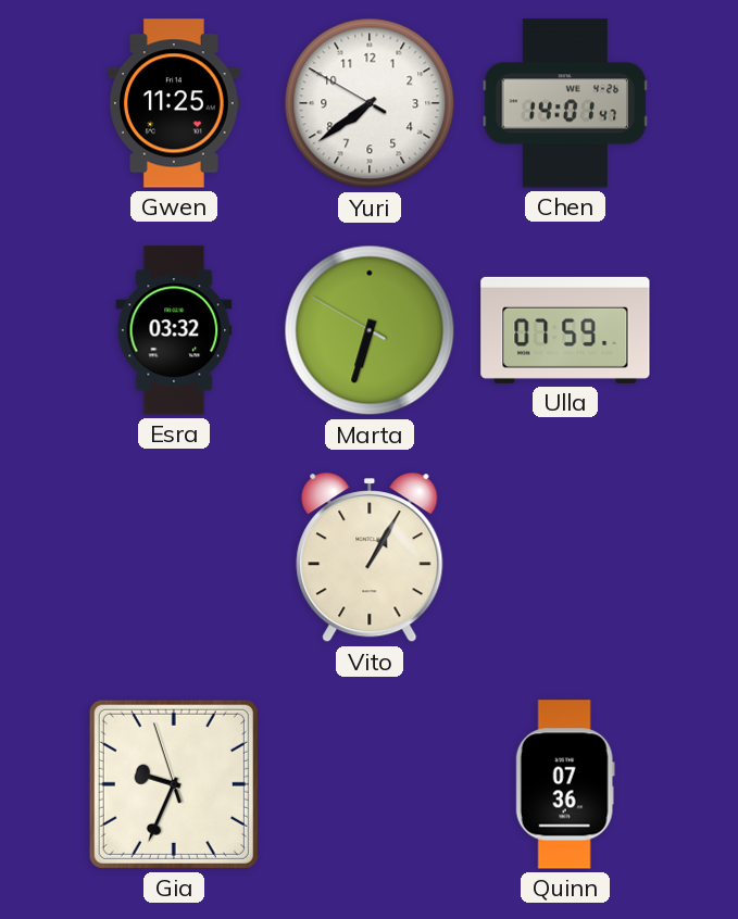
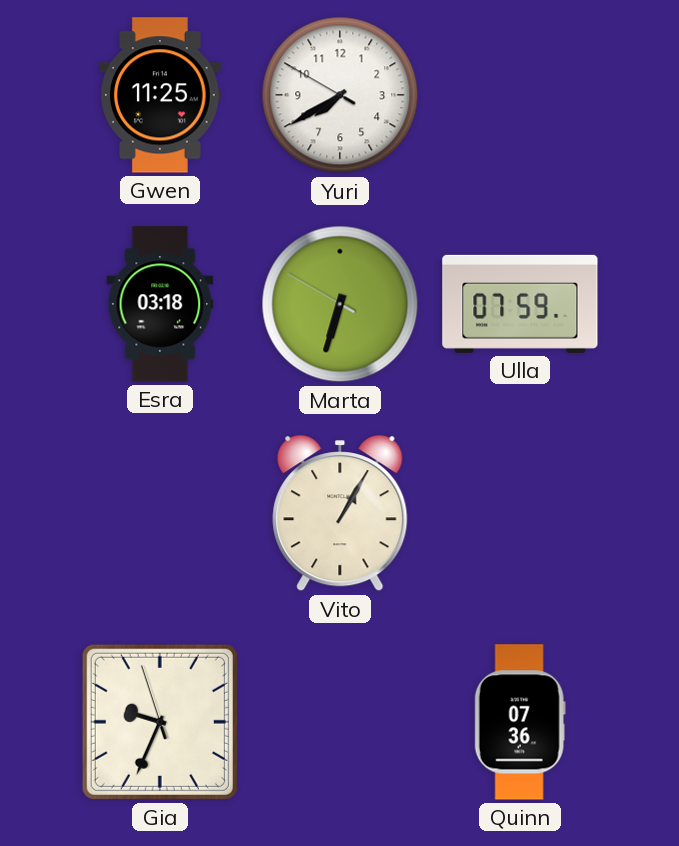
Yuri: 7:38 -> 7:39
Chen: 14:01 -> none
Esra: 03:32 -> 03:18
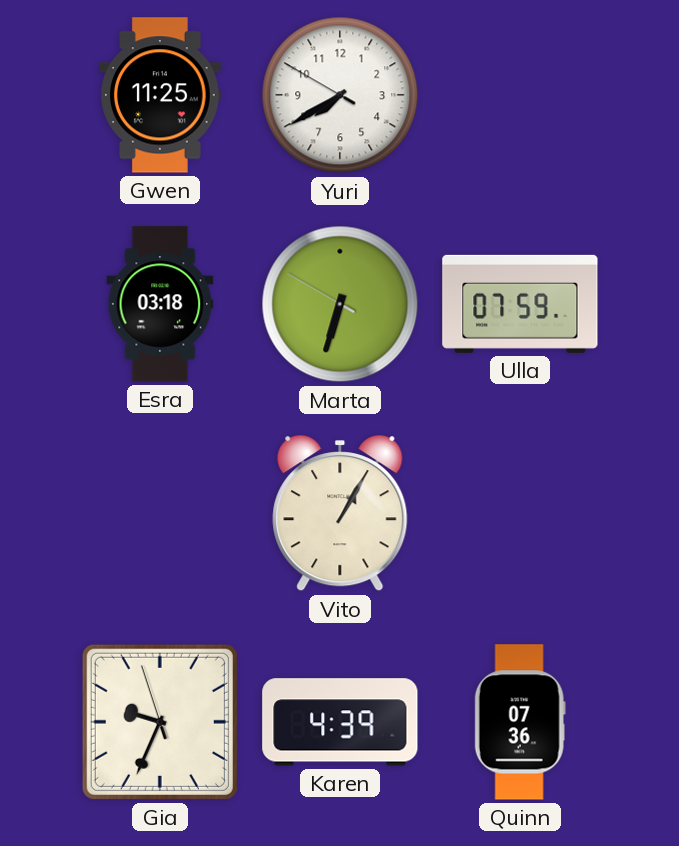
Karen: none -> 4:39
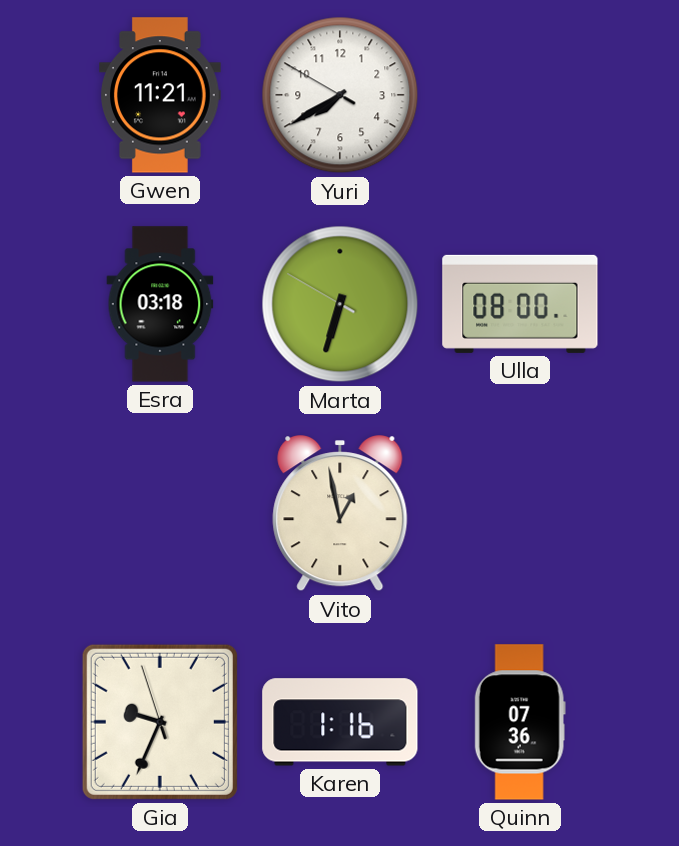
Gwen: 11:25 -> 11:21
Ulla: 07:59 -> 08:00
Vito: 1:05 -> 12:58
Karen: 4:39 -> 1:16
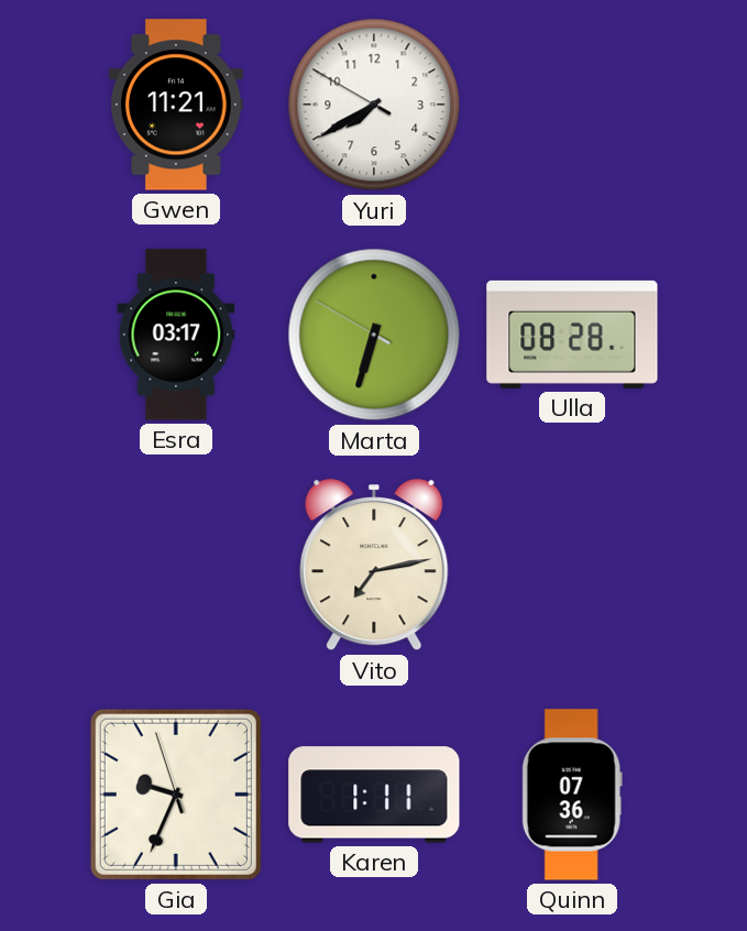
Esra: 03:18 -> 03:17
Ulla: 08:00 -> 08:28
Vito: 12:58 -> 7:13
Karen: 1:16 -> 1:11
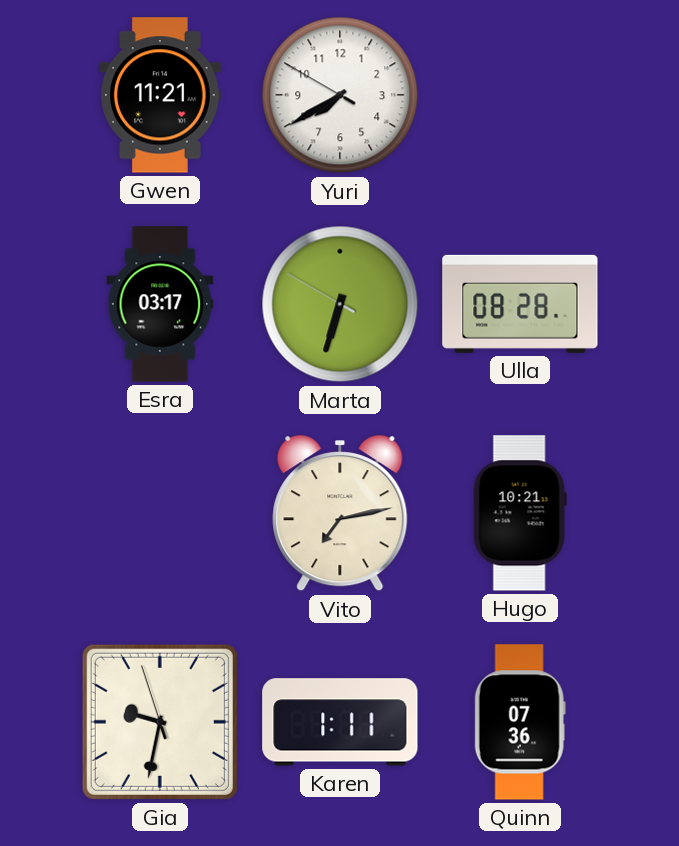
Hugo: none -> 10:21
Gia: 9:33 -> 9:31
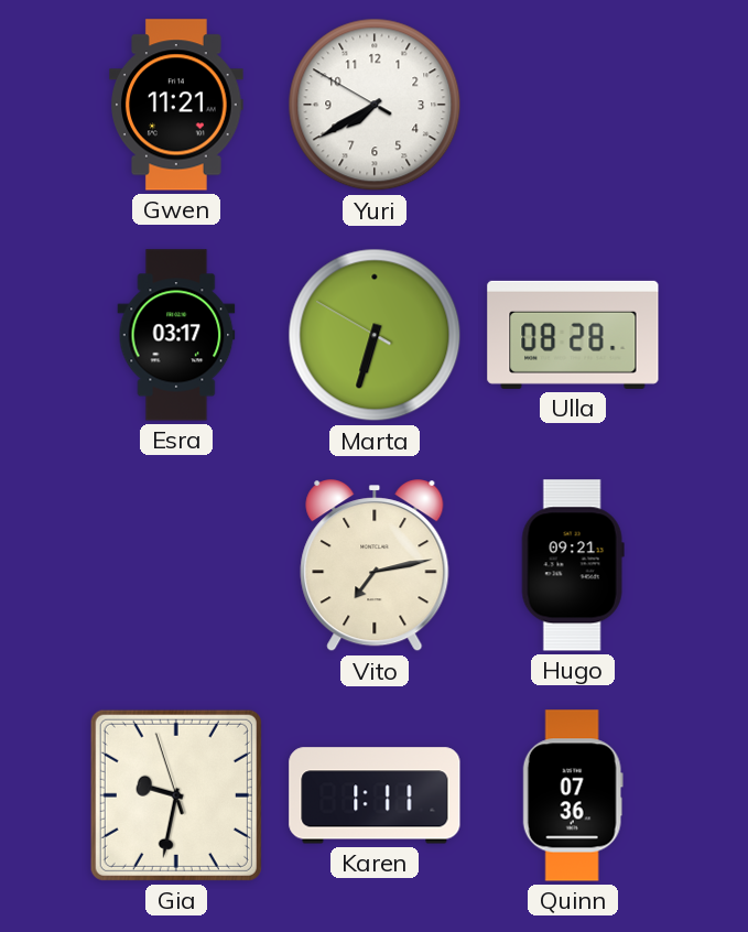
Hugo: 10:21 -> 09:21
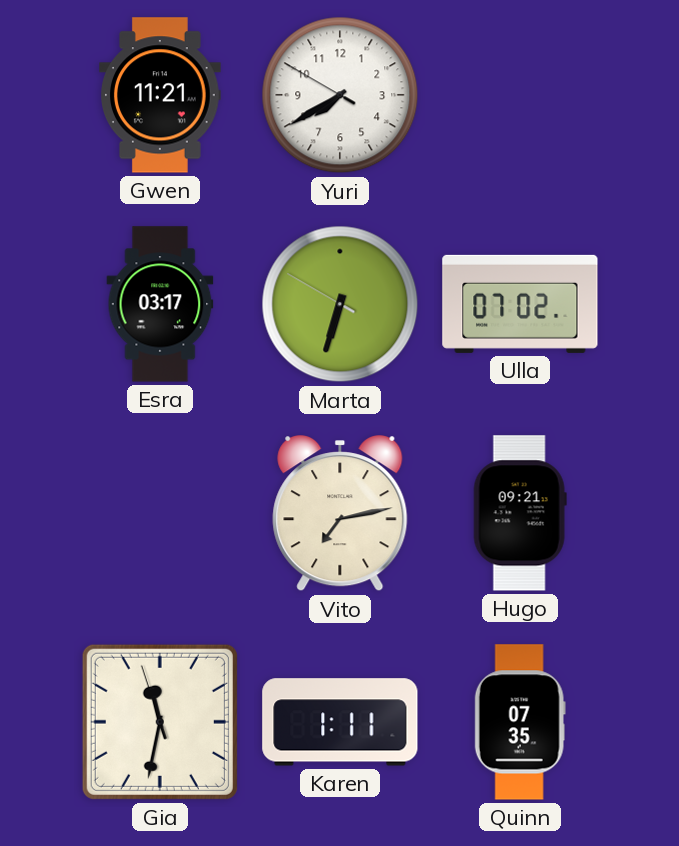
Ulla: 08:28 -> 07:02
Gia: 9:31 -> 11:31
Quinn: 07:36 -> 07:35
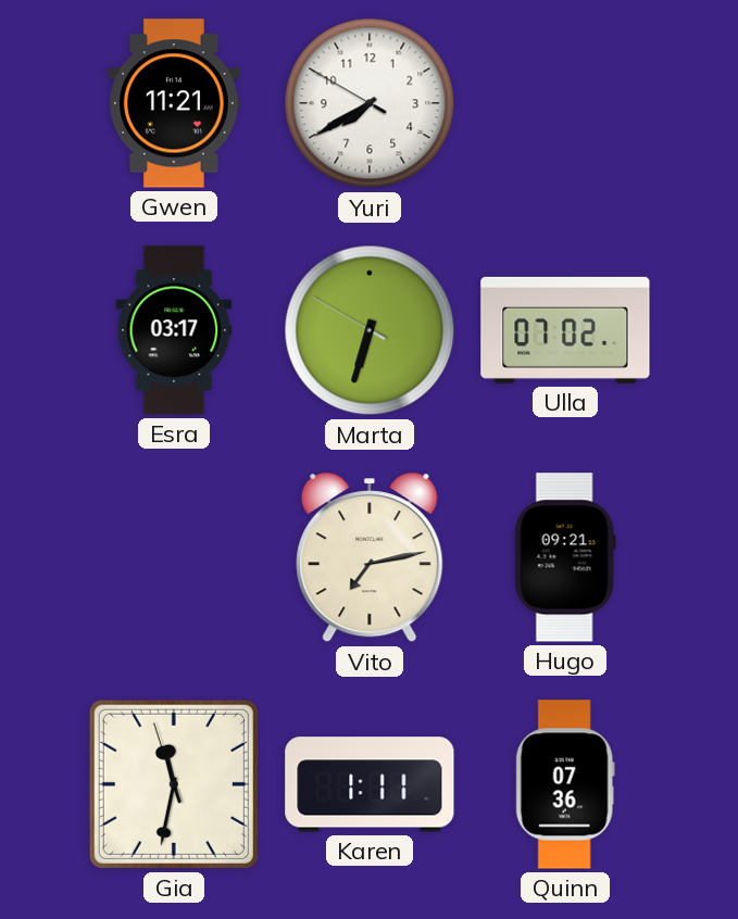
Quinn: 07:35 -> 07:36
